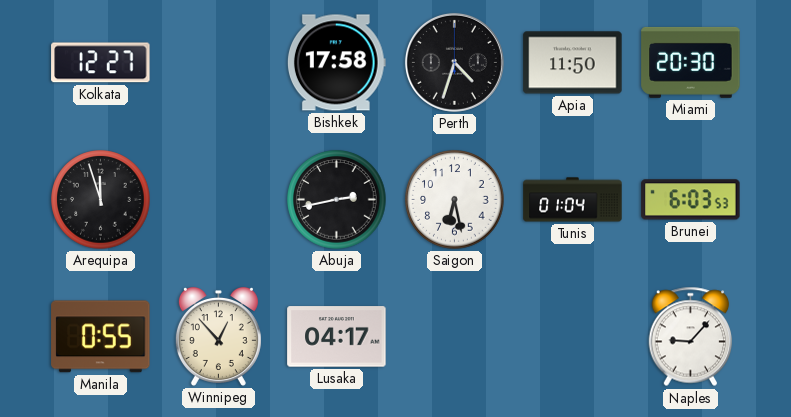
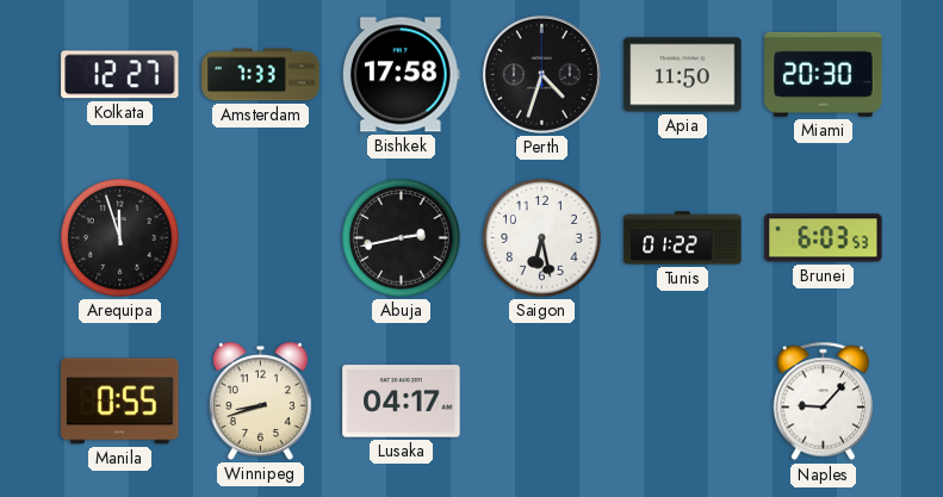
Amsterdam: none -> 7:33
Tunis: 01:04 -> 01:22
Winnipeg: 12:53 -> 8:42
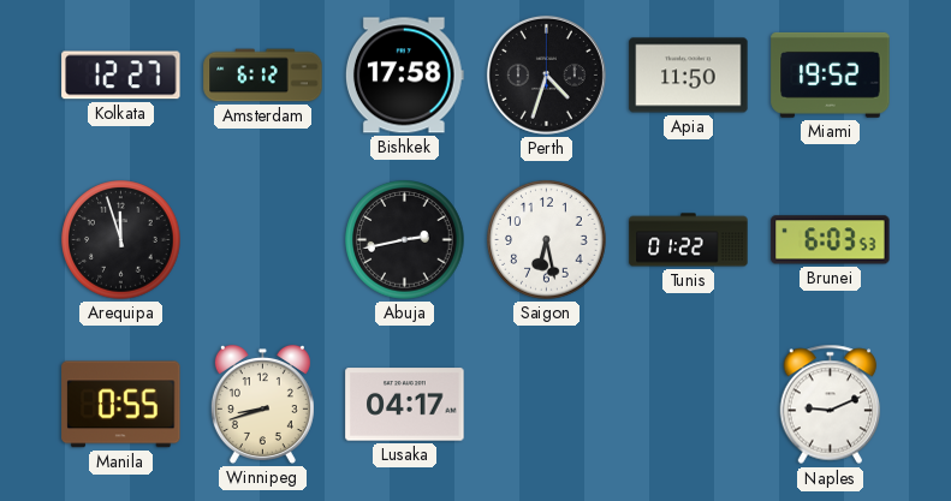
Amsterdam: 7:33 -> 6:12
Miami: 20:30 -> 19:52
Naples: 9:07 -> 9:11
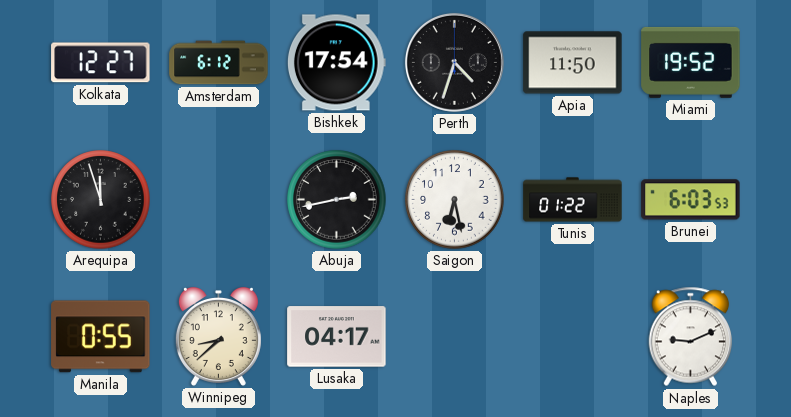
Bishkek: 17:58 -> 17:54
Winnipeg: 8:42 -> 8:38
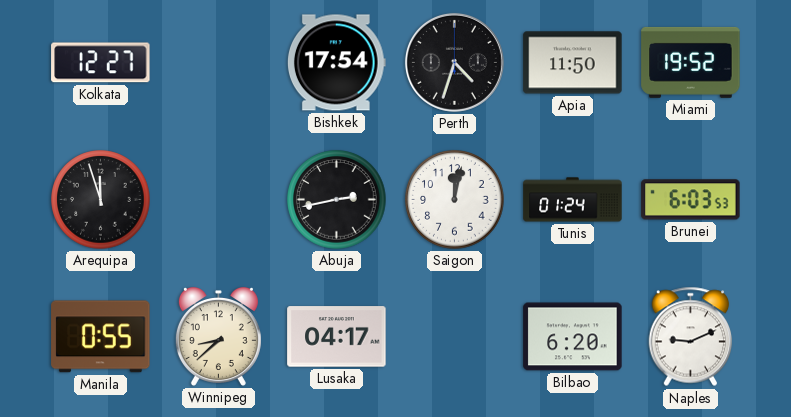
Amsterdam: 6:12 -> none
Saigon: 6:28 -> 12:02
Tunis: 01:22 -> 01:24
Bilbao: none -> 6:20
